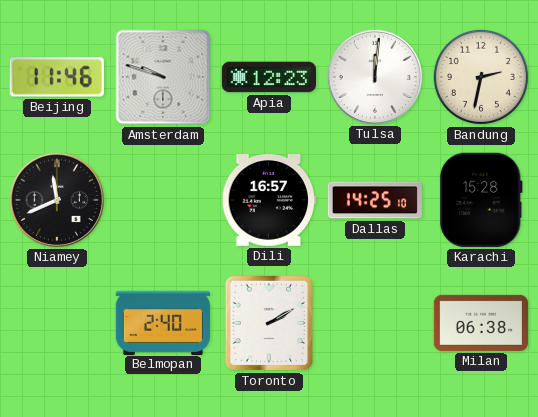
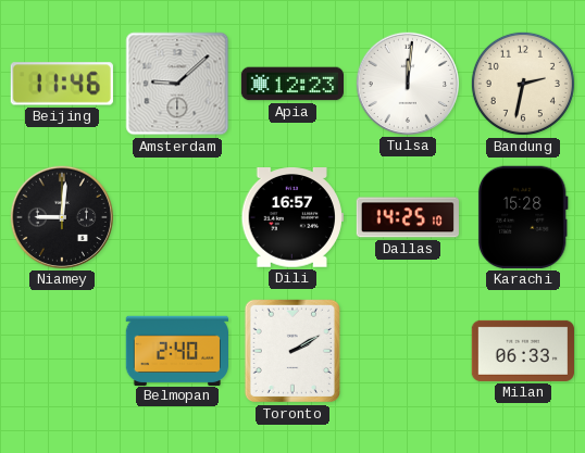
Amsterdam: 9:48 -> 9:08
Niamey: 11:41 -> 9:01
Milan: 06:38 -> 06:33
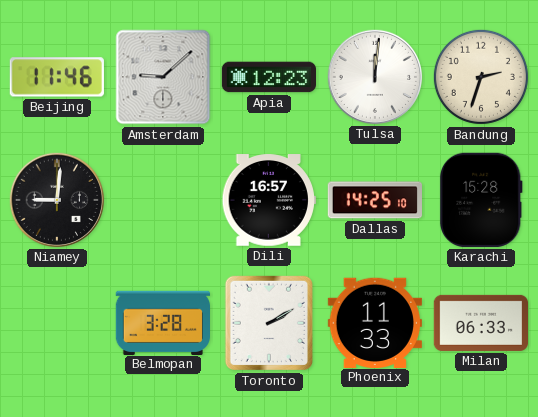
Bandung: 2:32 -> 2:33
Belmopan: 2:40 -> 3:28
Phoenix: none -> 11:33
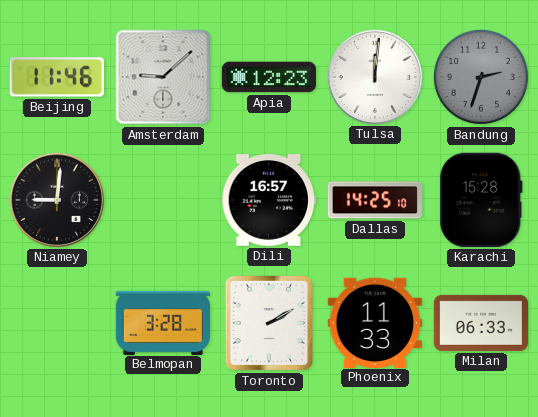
Bandung dial: cream -> grey
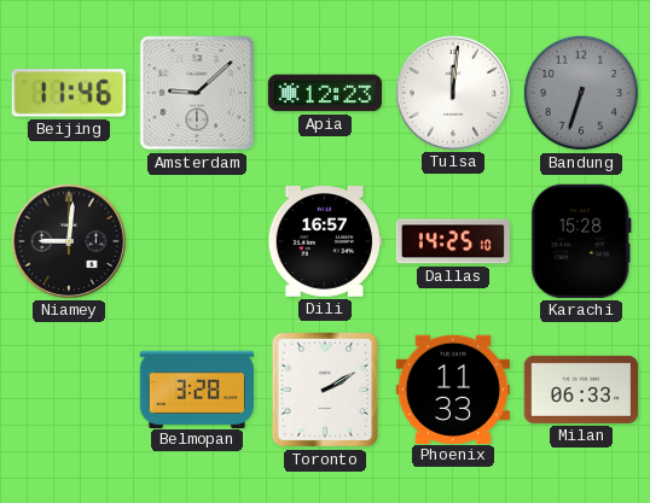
Bandung: 2:33 -> 6:33
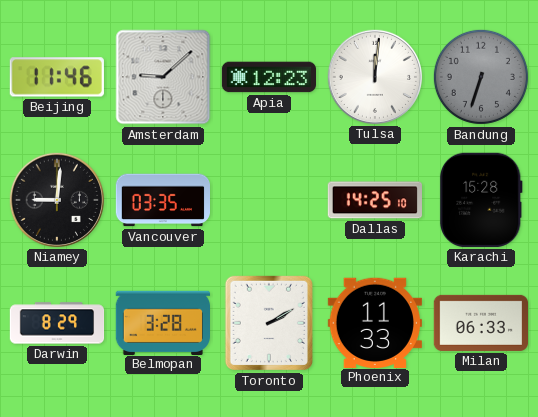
Vancouver: none -> 03:35
Dili: 16:57 -> none
Darwin: none -> 8:29
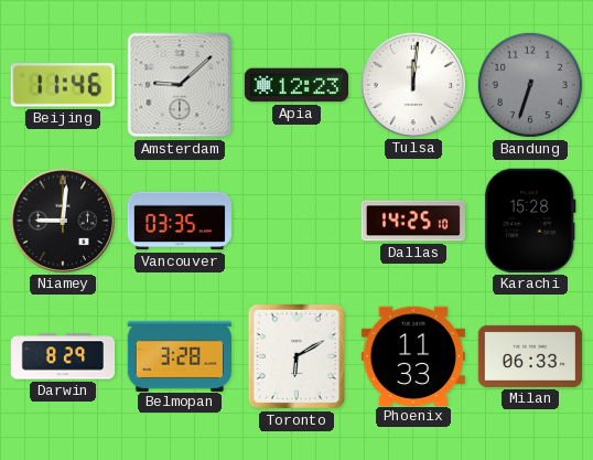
Toronto: 2:10 -> 6:10
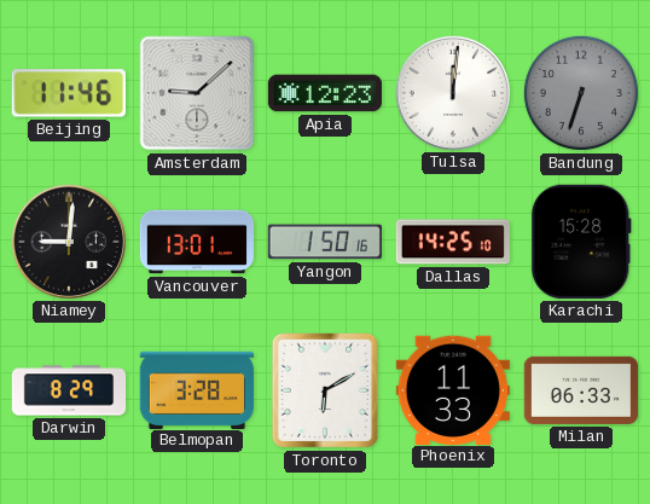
Vancouver: 03:35 -> 13:01
Yangon: none -> 1:50
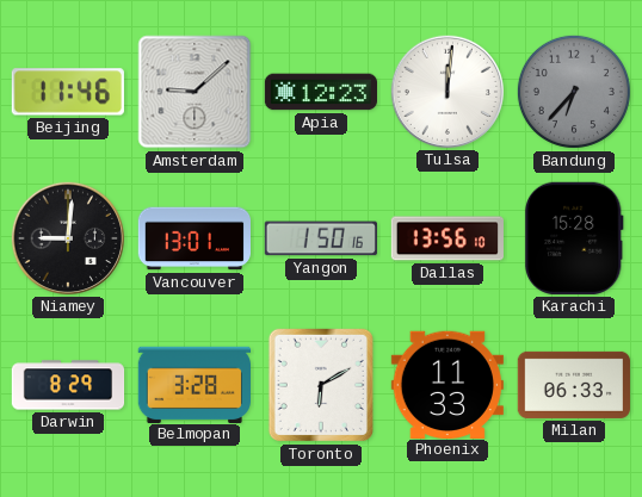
Bandung: 6:33 -> 6:37
Dallas: 14:25 -> 13:56
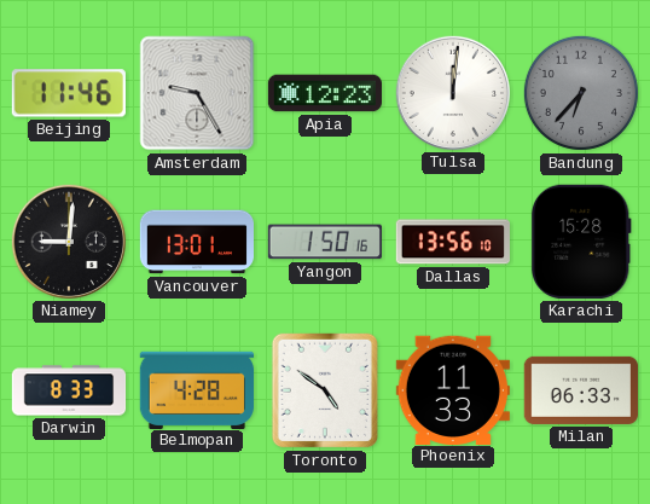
Amsterdam: 9:08 -> 9:25
Darwin: 8:29 -> 8:33
Belmopan: 3:28 -> 4:28
Toronto: 6:10 -> 4:51
